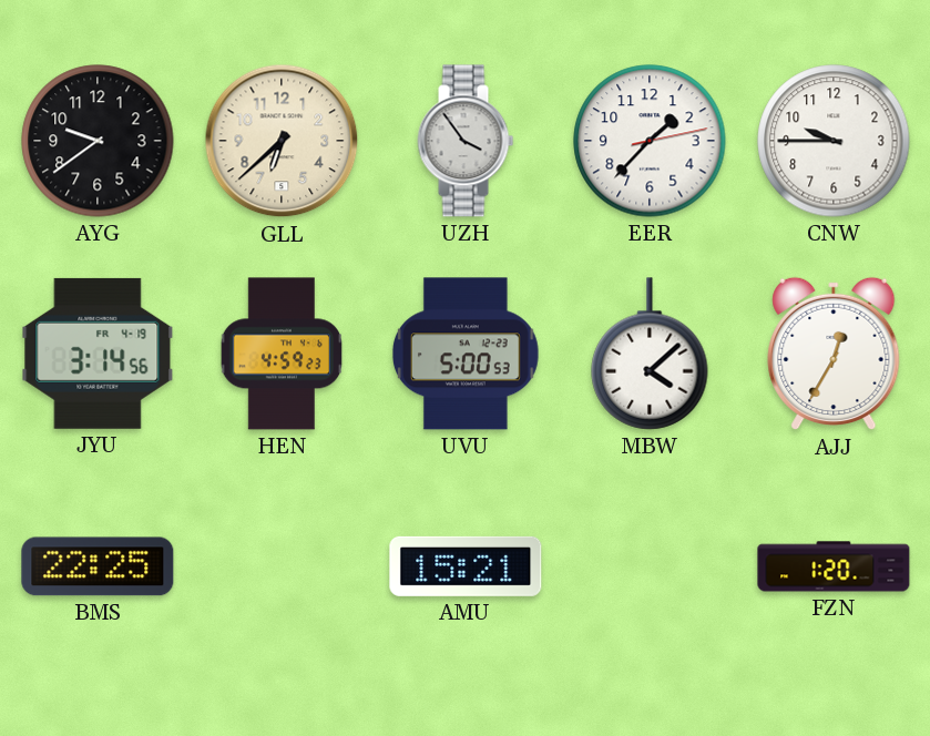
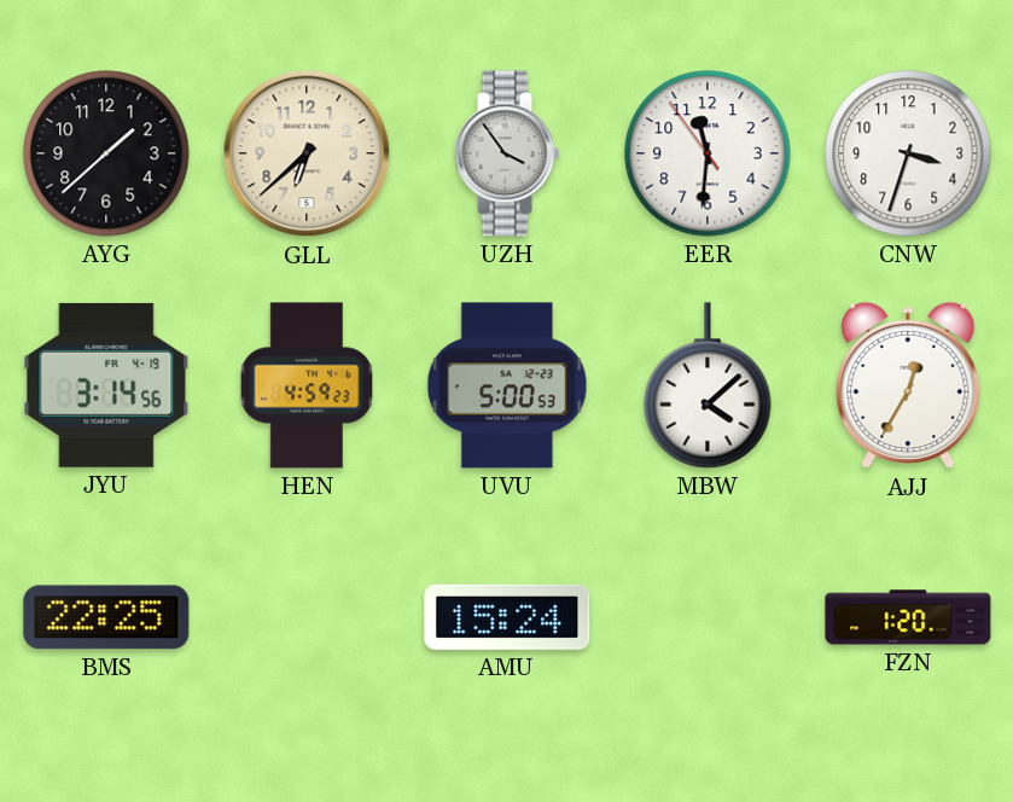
AYG: 9:39 -> 1:38
EER: 1:37 -> 11:30
CNW: 9:45 -> 3:33
AMU: 15:21 -> 15:24
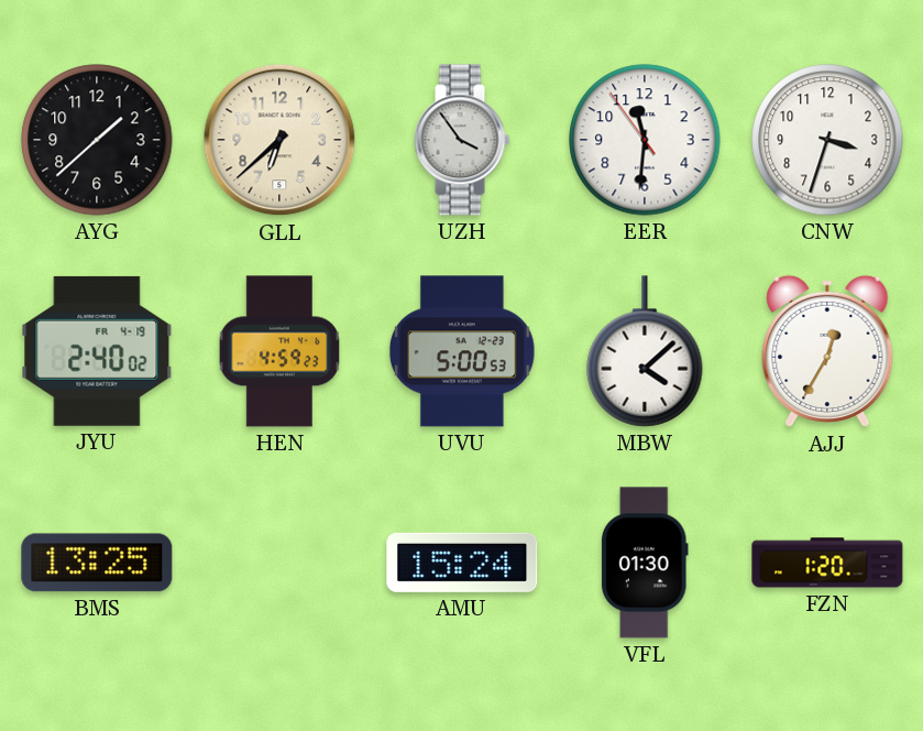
JYU: 3:14 -> 2:40
BMS: 22:25 -> 13:25
VFL: none -> 01:30
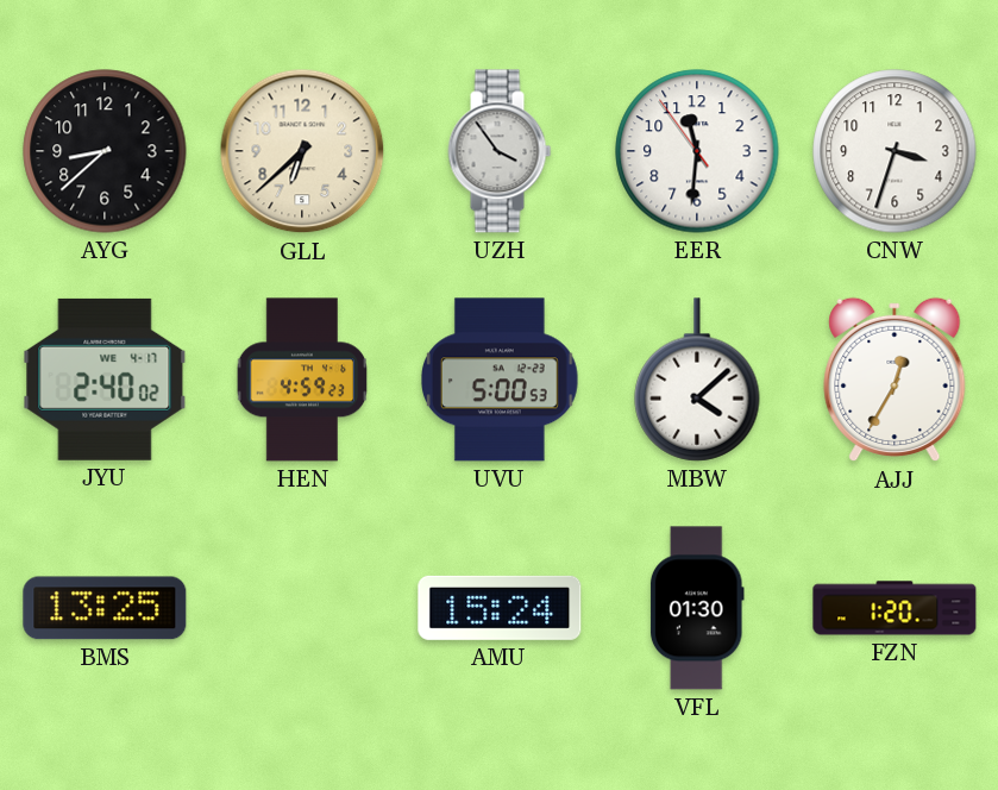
AYG: 1:38 -> 8:38
JYU date: FR 4-19 -> WE 4-17
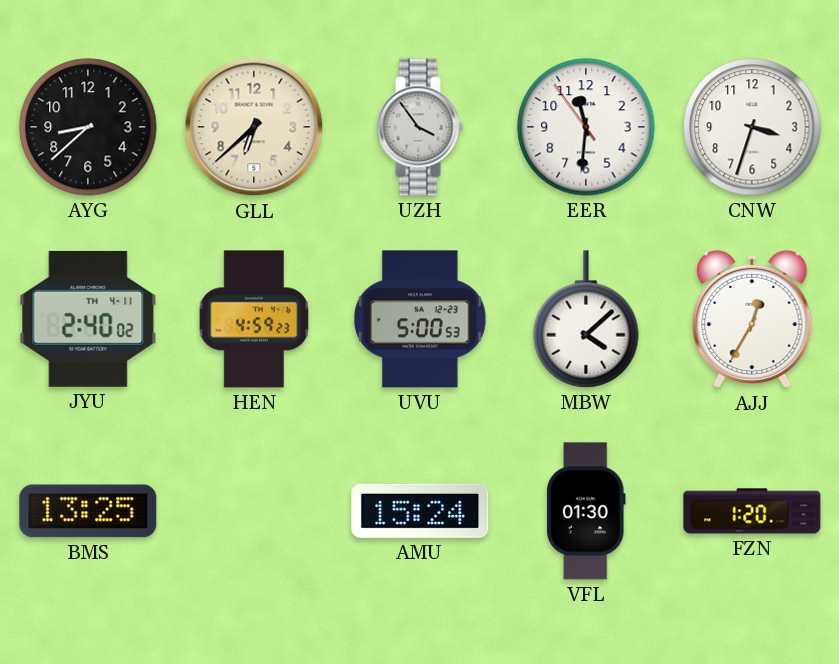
JYU date: WE 4-17 -> TH 4-11
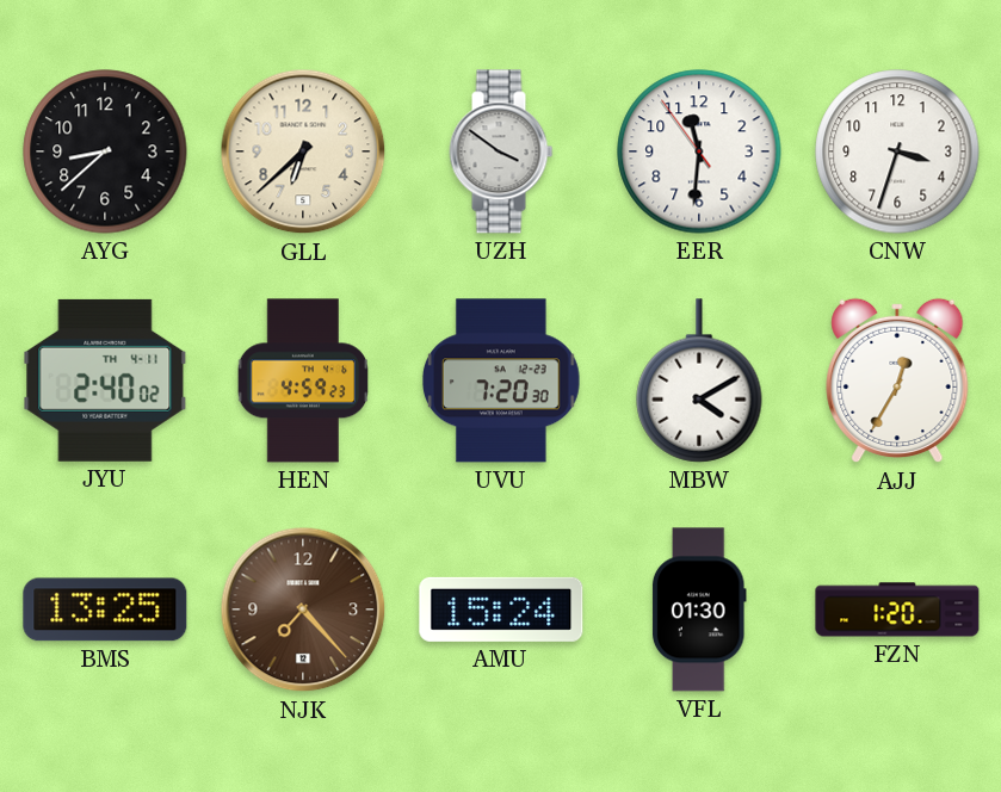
UZH: 3:54 -> 3:51
UVU: 5:00 -> 7:20
MBW: 4:08 -> 4:10
NJK: none -> 7:23
